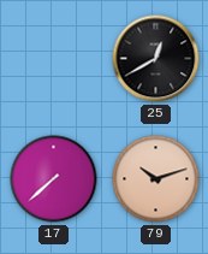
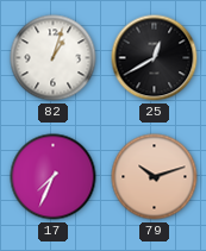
82: none -> 1:03
17: 7:38 -> 7:34
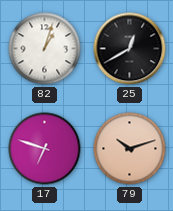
17: 7:34 -> 6:48
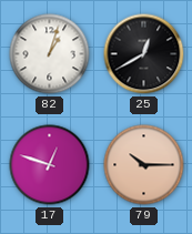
17: 6:48 -> 12:48
79: 10:12 -> 10:15
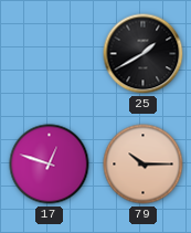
82: 1:03 -> none
25: 12:40 -> 1:40
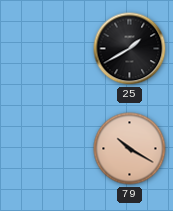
17: 12:48 -> none
79: 10:15 -> 10:20
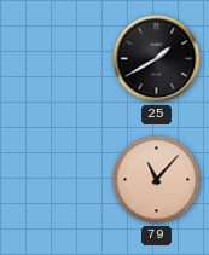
79: 10:20 -> 11:07
